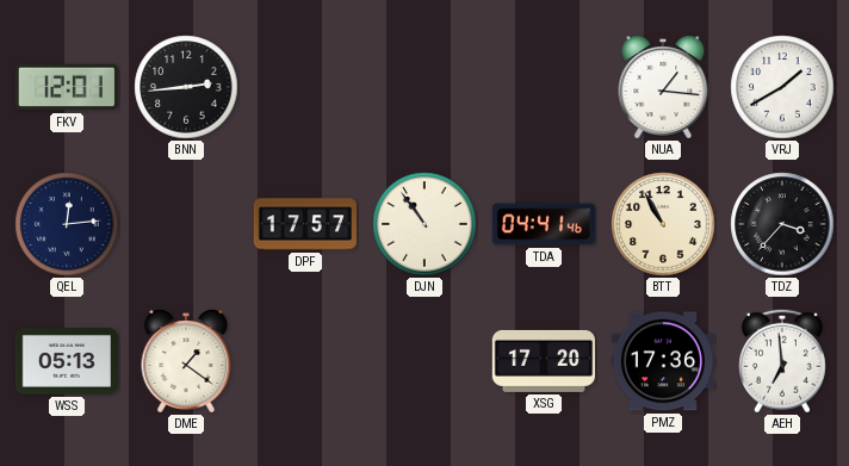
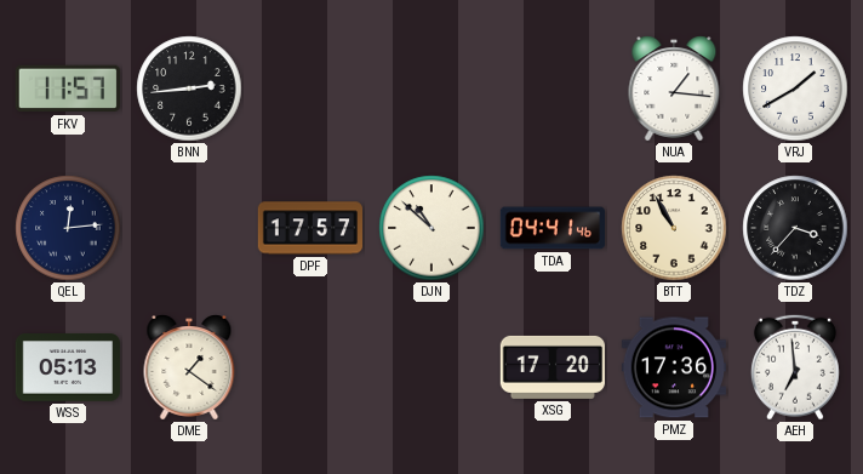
FKV: 12:01 -> 11:57
DJN: 10:54 -> 10:52
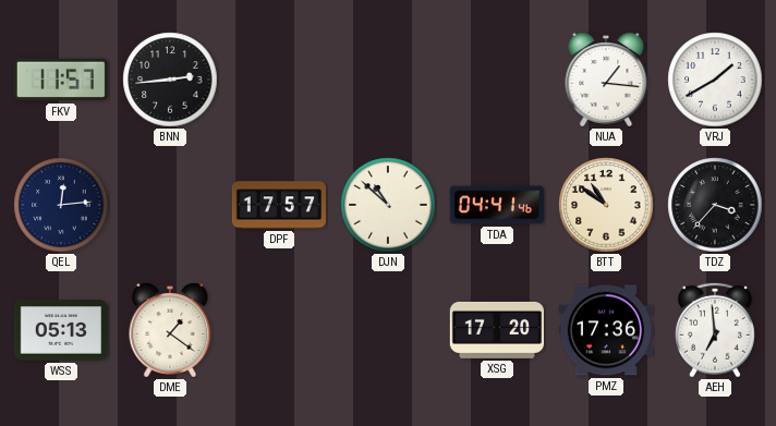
BTT: 10:55 -> 10:51
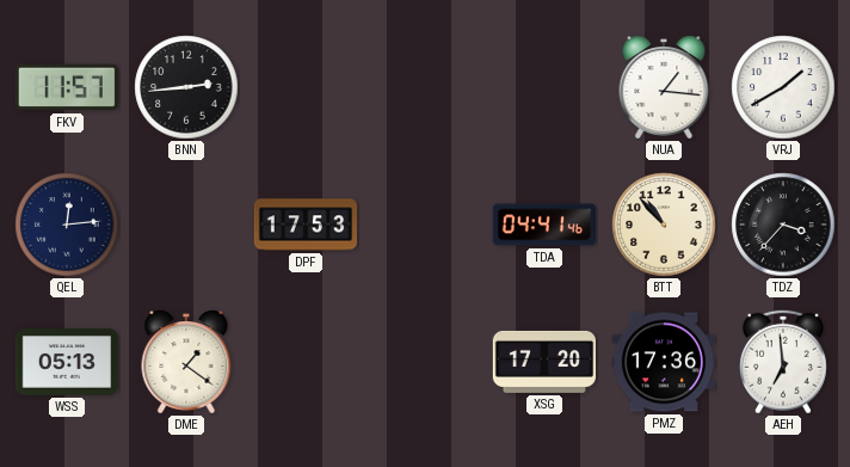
DPF: 17:57 -> 17:53
DJN: 10:52 -> none
BTT: 10:51 -> 10:53
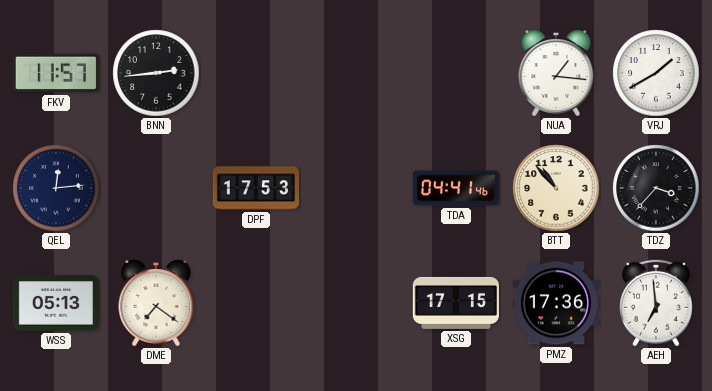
DME: 1:21 -> 7:21
XSG: 17:20 -> 17:15
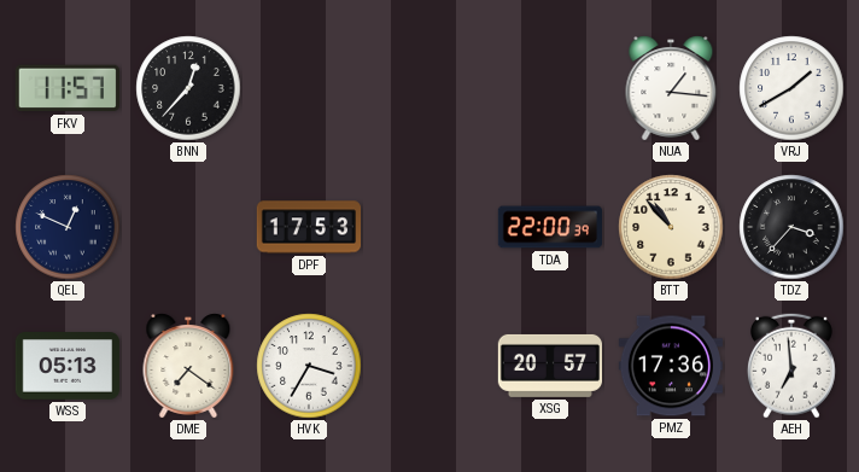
BNN: 2:44 -> 12:37
QEL: 12:14 -> 12:49
TDA: 04:41 -> 22:00
HVK: none -> 3:35
XSG: 17:15 -> 20:57
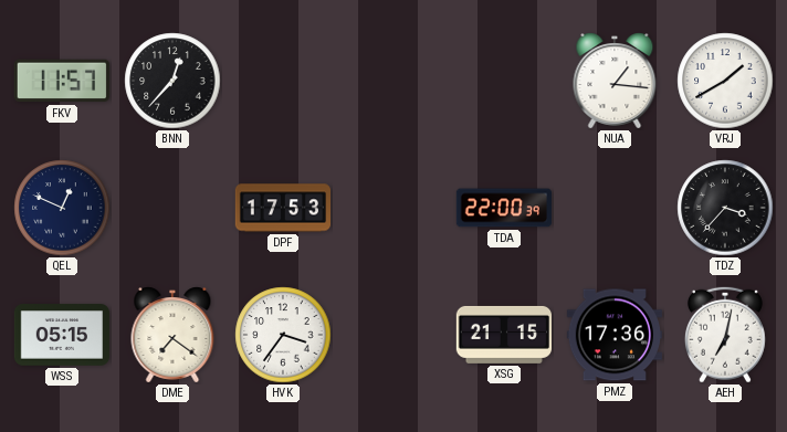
BTT: 10:53 -> none
WSS: 05:13 -> 05:15
HVK: 3:35 -> 3:36
XSG: 20:57 -> 21:15
AEH: 6:59 -> 7:02
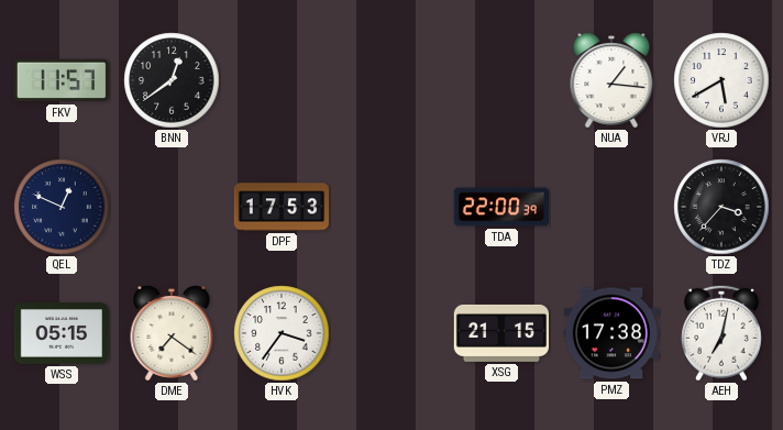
BNN: 12:37 -> 12:39
VRJ: 1:40 -> 5:40
PMZ: 17:36 -> 17:38
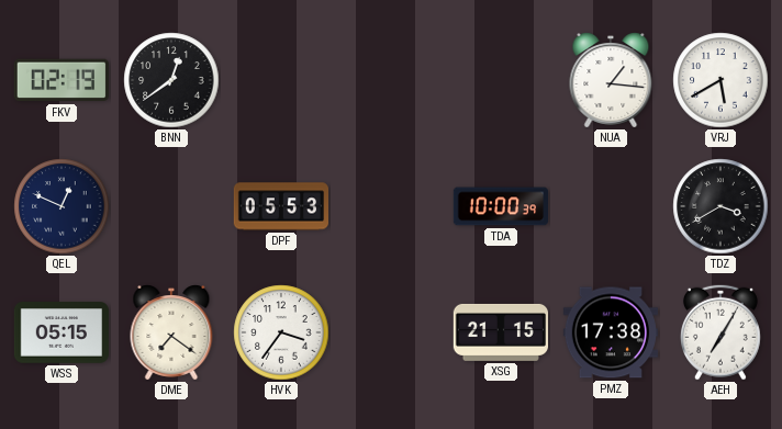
FKV: 11:57 -> 02:19
DPF: 17:53 -> 05:53
TDA: 22:00 -> 10:00
TDZ: 3:37 -> 3:40
AEH: 7:02 -> 7:05
